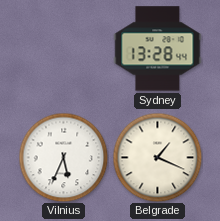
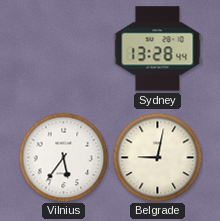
Vilnius: 5:34 -> 5:36
Belgrade: 1:19 -> 9:02
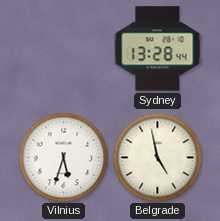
Vilnius: 5:36 -> 5:33
Belgrade: 9:02 -> 4:58
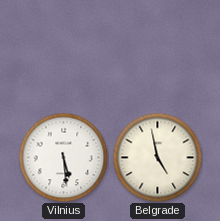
Sydney: 13:28 -> none
Vilnius: 5:33 -> 5:29
